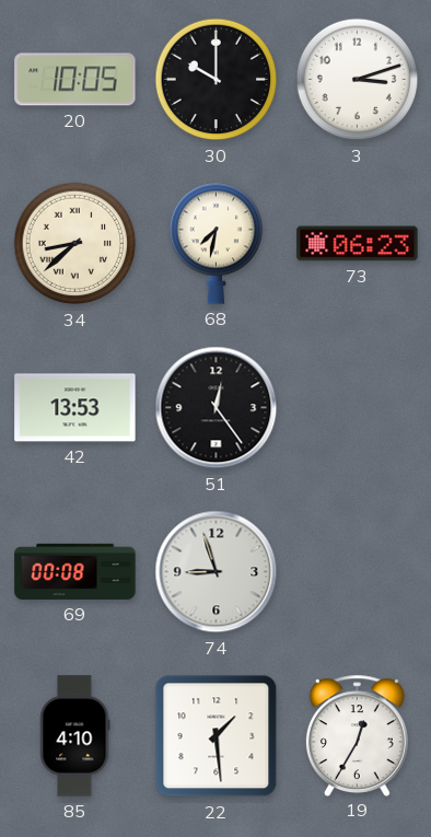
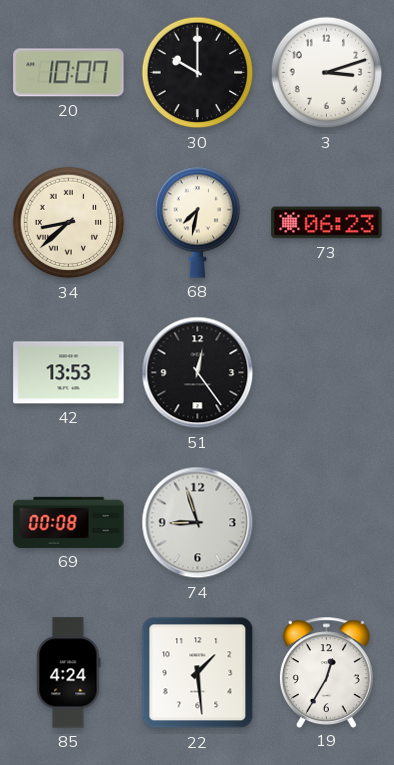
20: 10:05 -> 10:07
85: 4:10 -> 4:24
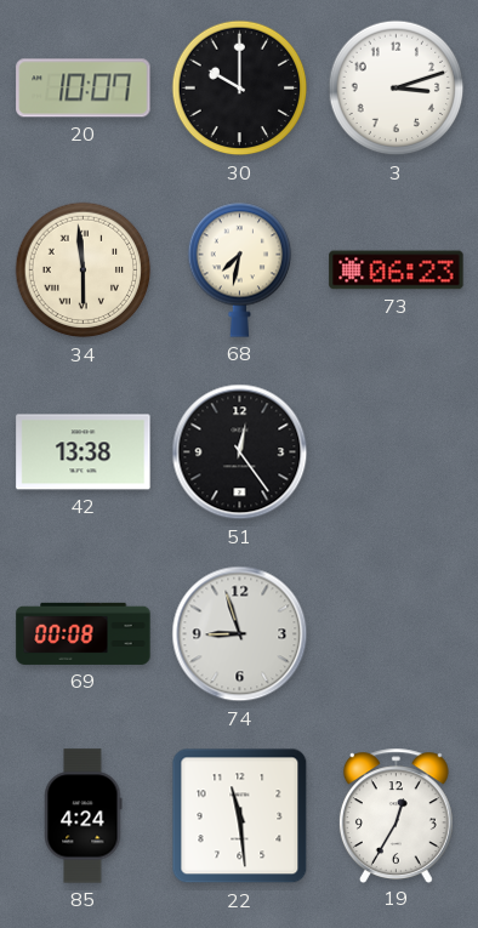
34: 8:38 -> 5:59
42: 13:53 -> 13:38
22: 1:29 -> 11:29
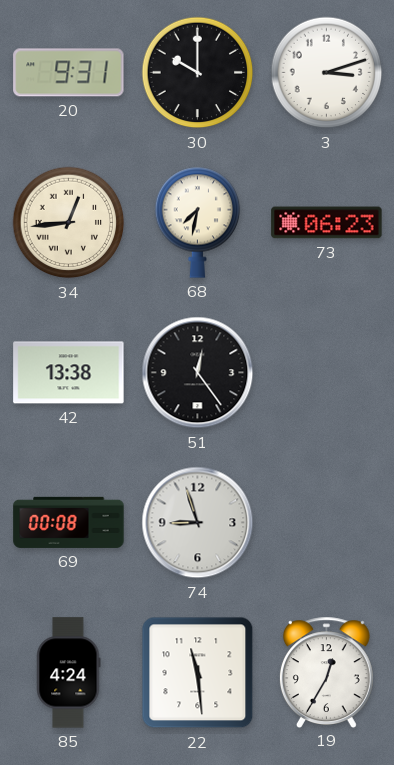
20: 10:07 -> 9:31
34: 5:59 -> 12:44
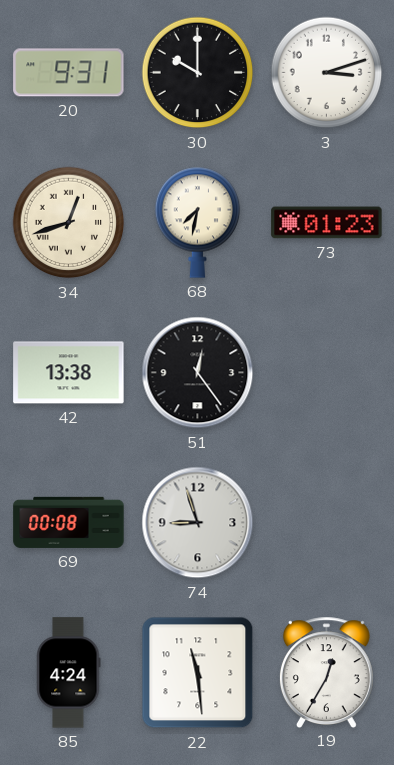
34: 12:44 -> 12:42
73: 06:23 -> 01:23
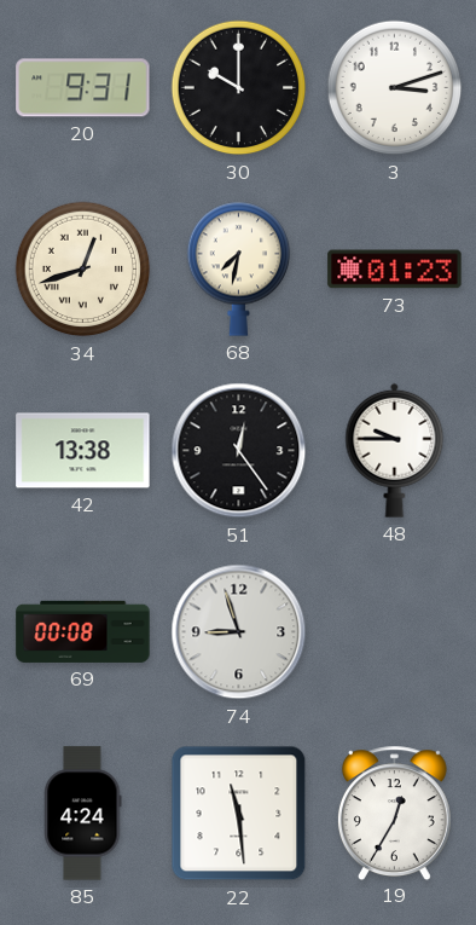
48: none -> 9:45
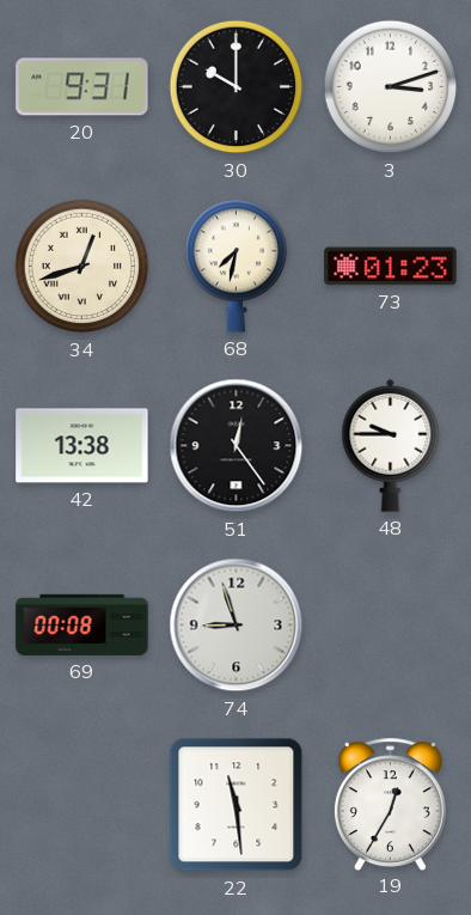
85: 4:24 -> none
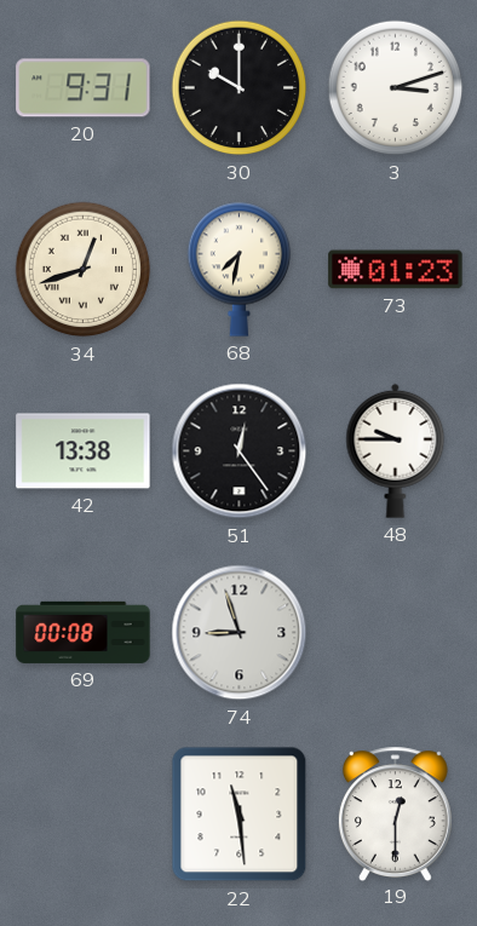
19: 12:35 -> 12:30
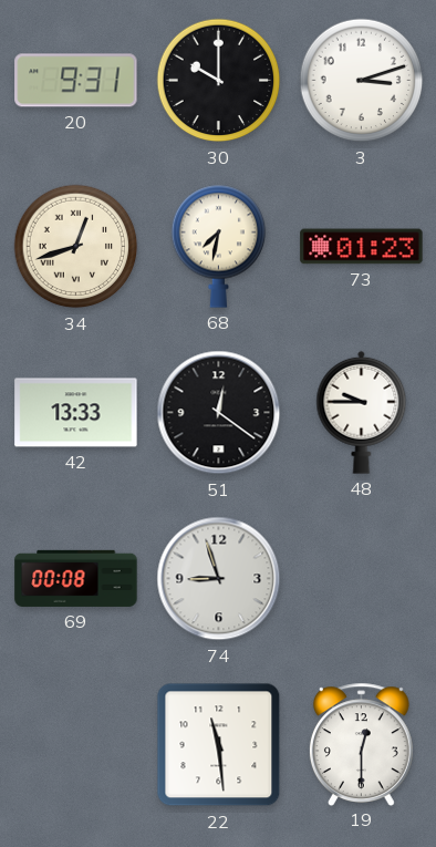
42: 13:38 -> 13:33
51: 12:24 -> 12:21
